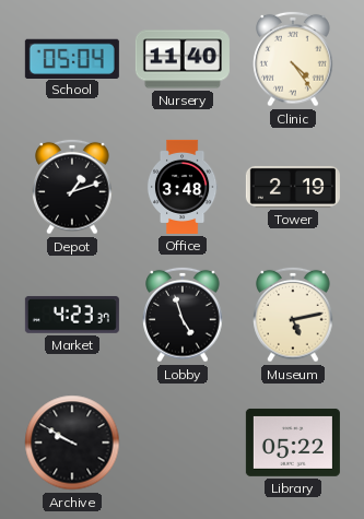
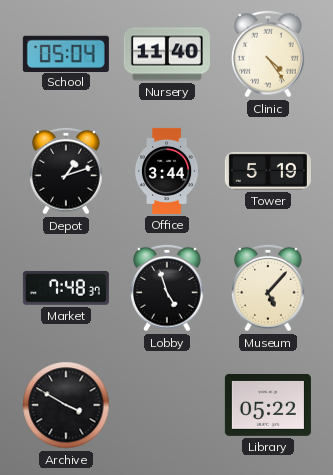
Office: 3:48 -> 3:44
Tower: 2:19 -> 5:19
Market: 4:23 -> 7:48
Museum: 5:13 -> 5:07
Archive: 9:50 -> 3:50
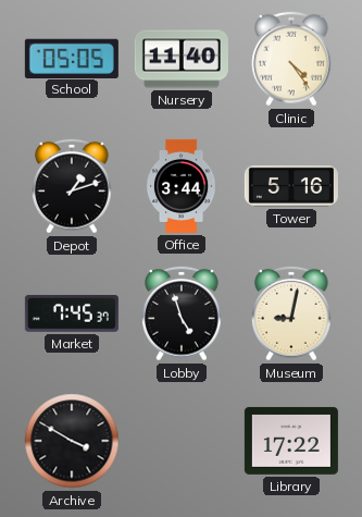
School: 05:04 -> 05:05
Tower: 5:19 -> 5:16
Market: 7:48 -> 7:45
Museum: 5:07 -> 9:02
Library: 05:22 -> 17:22
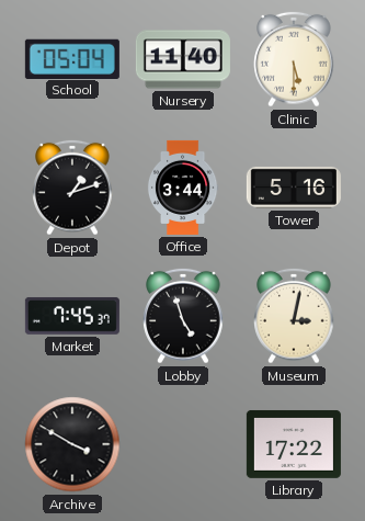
School: 05:05 -> 05:04
Clinic: 4:24 -> 5:30
Museum: 9:02 -> 3:02
